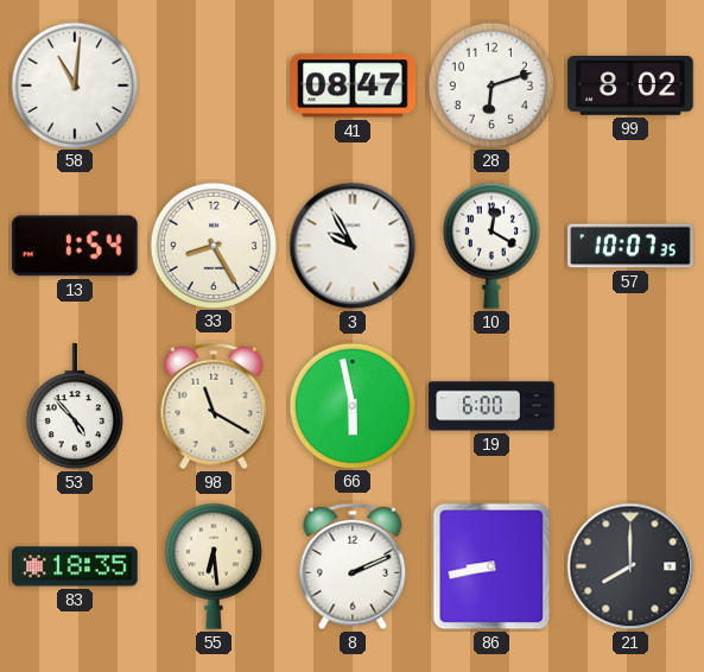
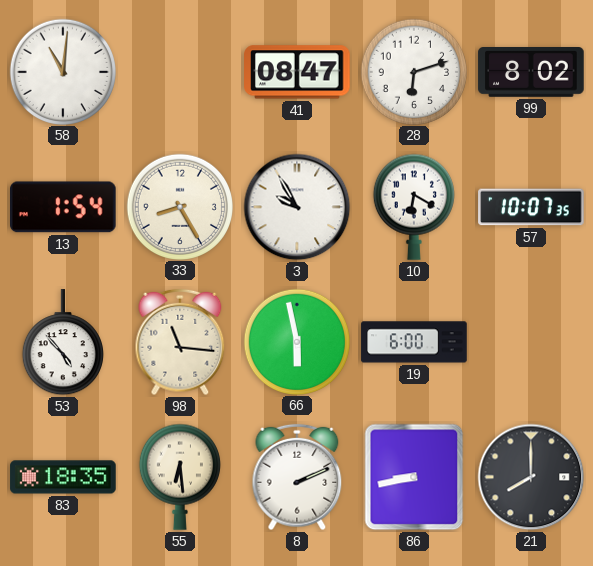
10: 12:20 -> 6:20
98: 11:20 -> 11:16
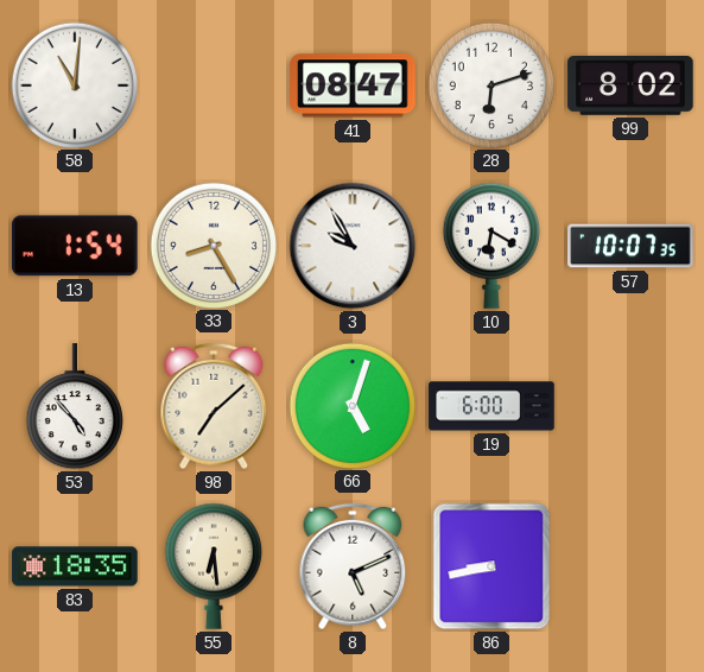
98: 11:16 -> 7:08
66: 5:58 -> 5:03
8: 2:11 -> 5:11
21: 8:00 -> none
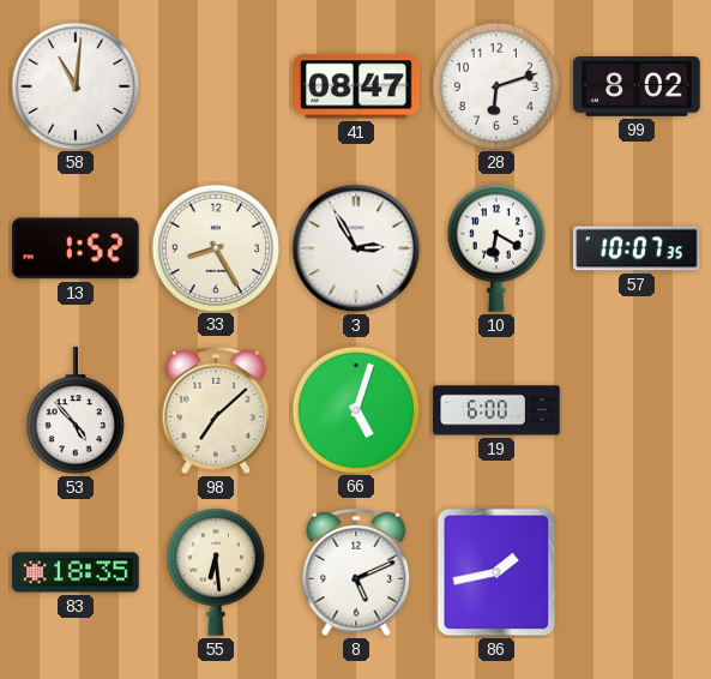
13: 1:54 -> 1:52
3: 9:55 -> 2:55
86: 8:43 -> 1:43
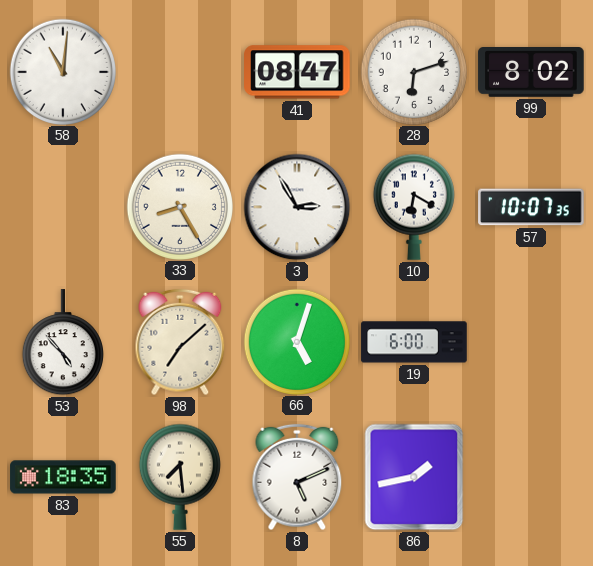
13: 1:52 -> none
55: 6:29 -> 7:29
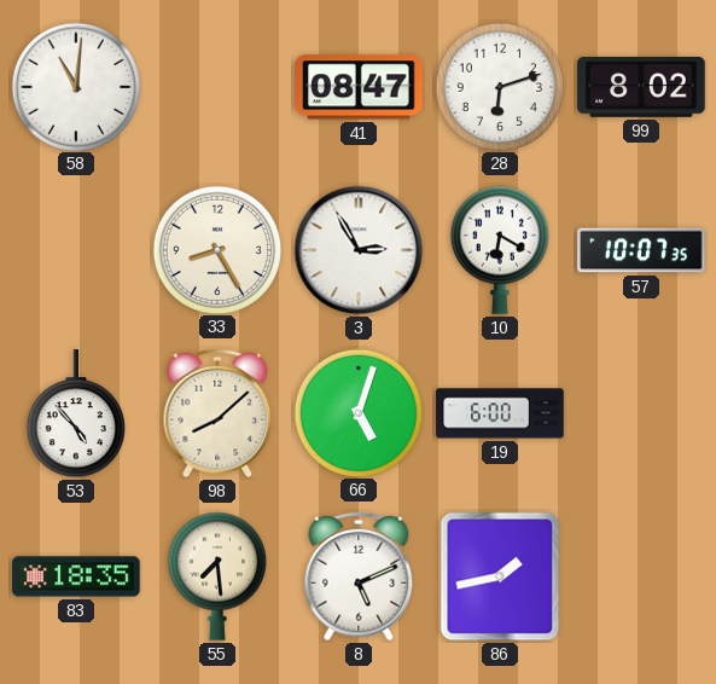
98: 7:08 -> 8:08
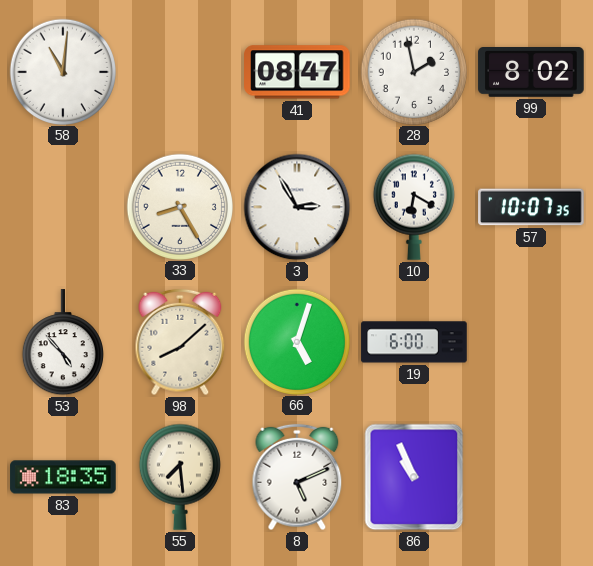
28: 6:12 -> 1:58
86: 1:43 -> 10:56
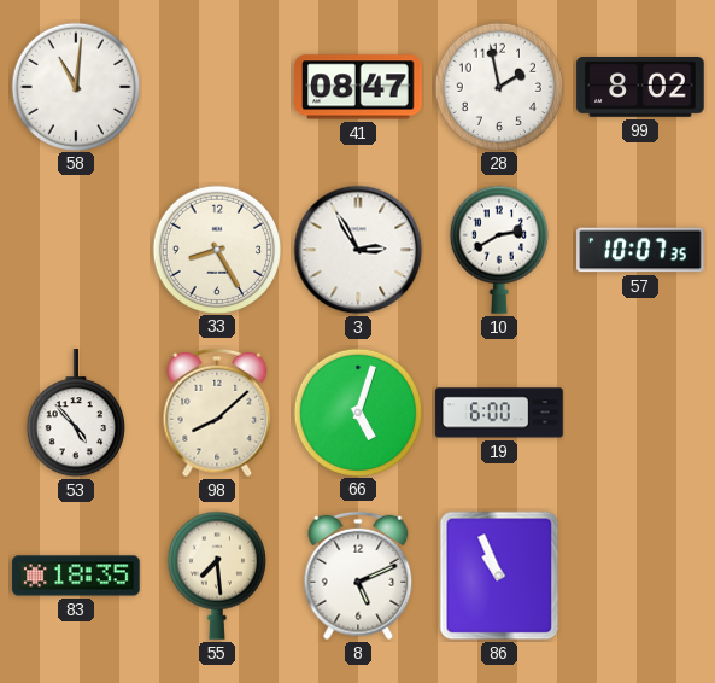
10: 6:20 -> 2:40
